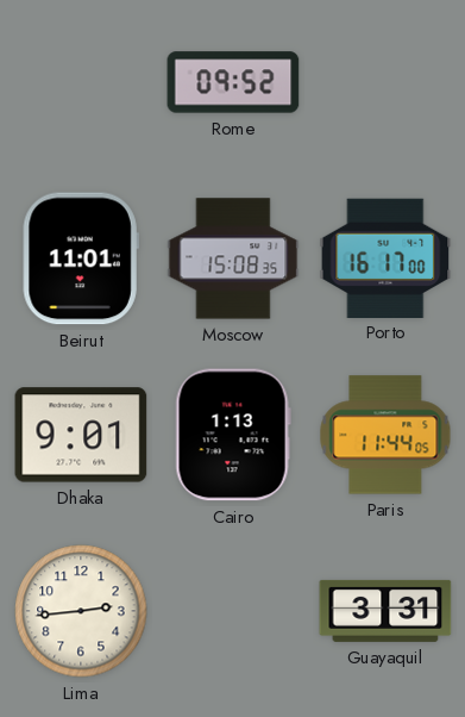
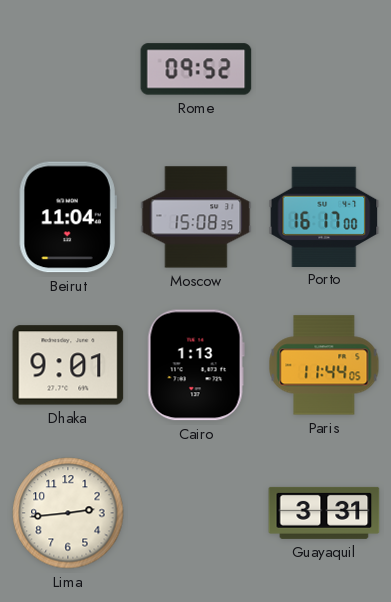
Beirut: 11:01 -> 11:04
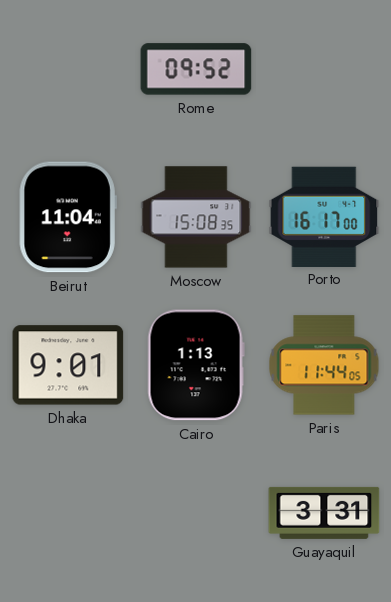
Lima: 2:44 -> none
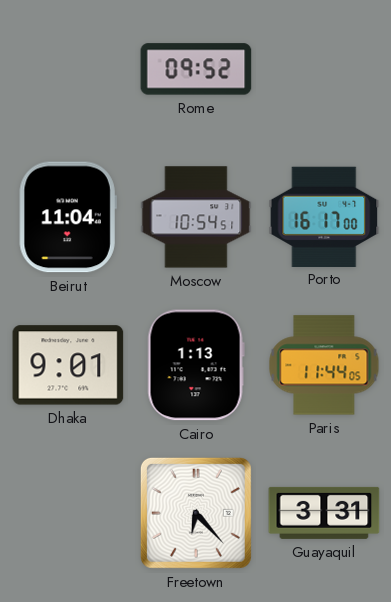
Moscow: 15:08 -> 10:54
Freetown: none -> 6:23
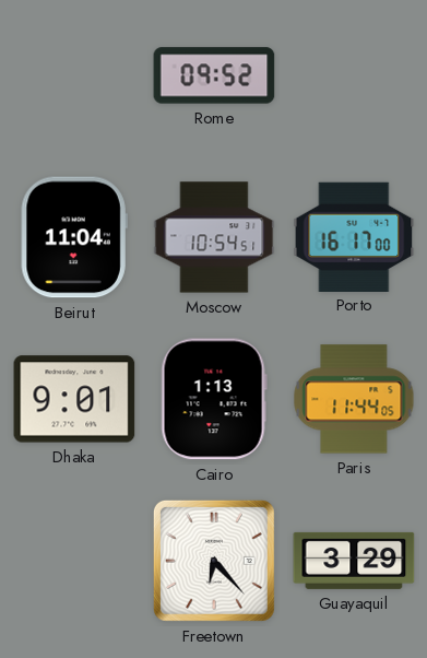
Guayaquil: 3:31 -> 3:29
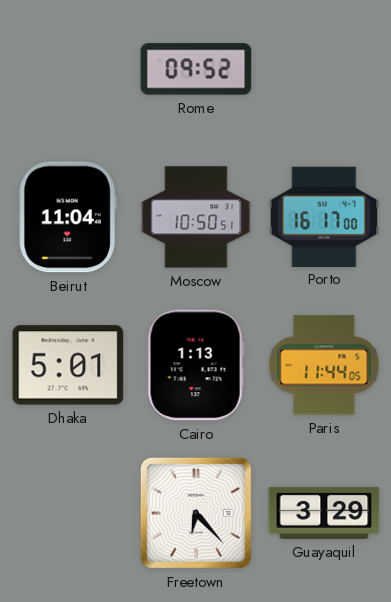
Moscow: 10:54 -> 10:50
Dhaka: 9:01 -> 5:01
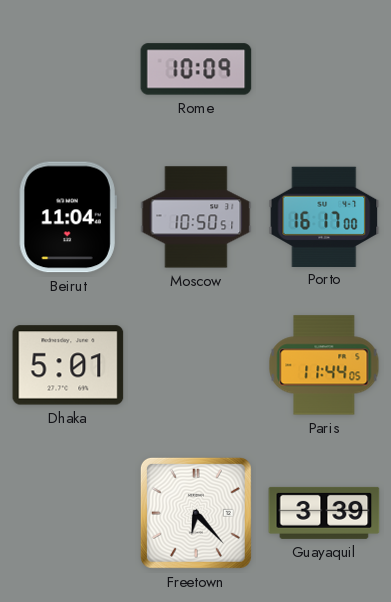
Rome: 09:52 -> 10:09
Cairo: 1:13 -> none
Guayaquil: 3:29 -> 3:39
